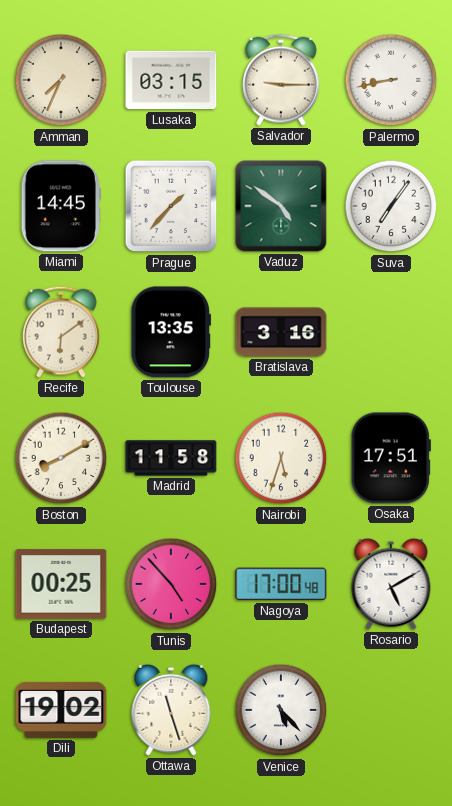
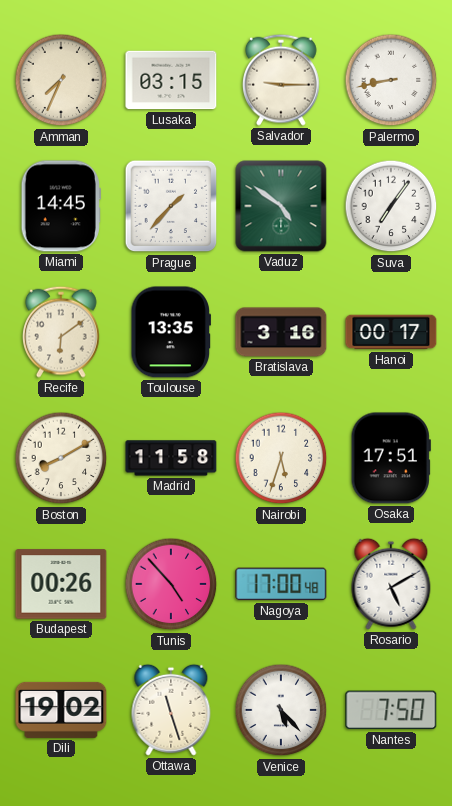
Hanoi: none -> 00:17
Budapest: 00:25 -> 00:26
Nantes: none -> 7:50
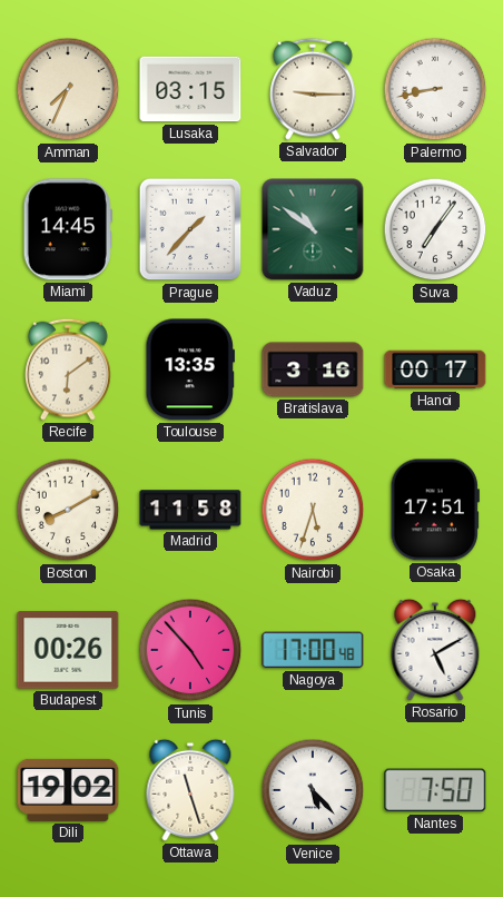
Vaduz: 4:51 -> 10:51
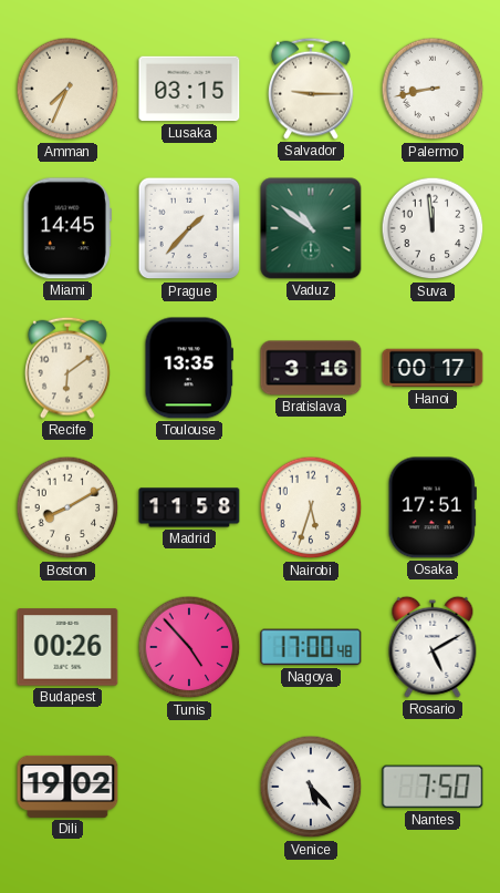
Suva: 7:06 -> 11:59
Ottawa: 11:27 -> none
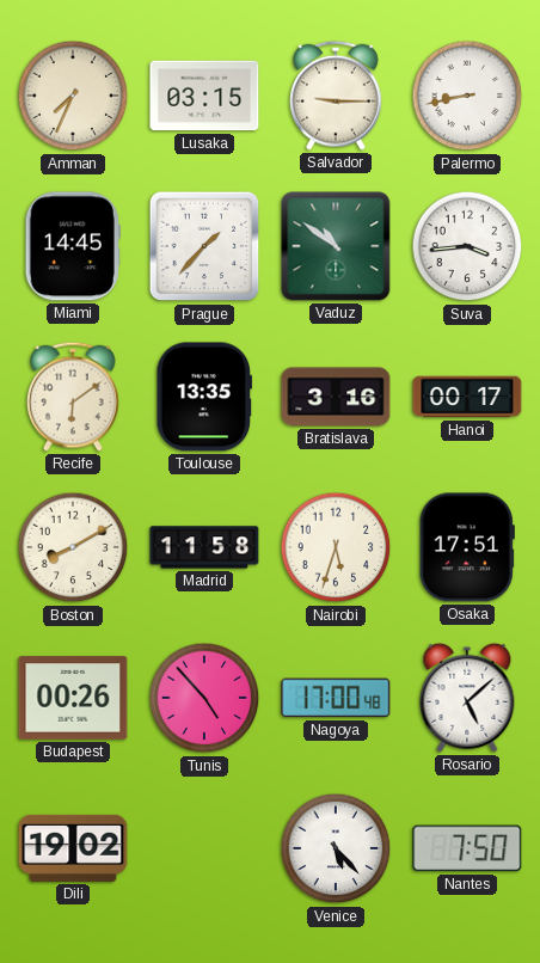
Suva: 11:59 -> 3:44
Rosario: 5:10 -> 5:08
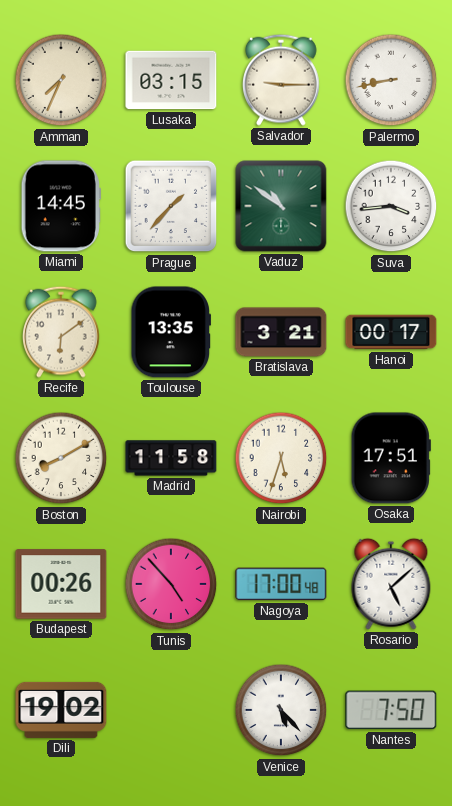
Bratislava: 3:16 -> 3:21
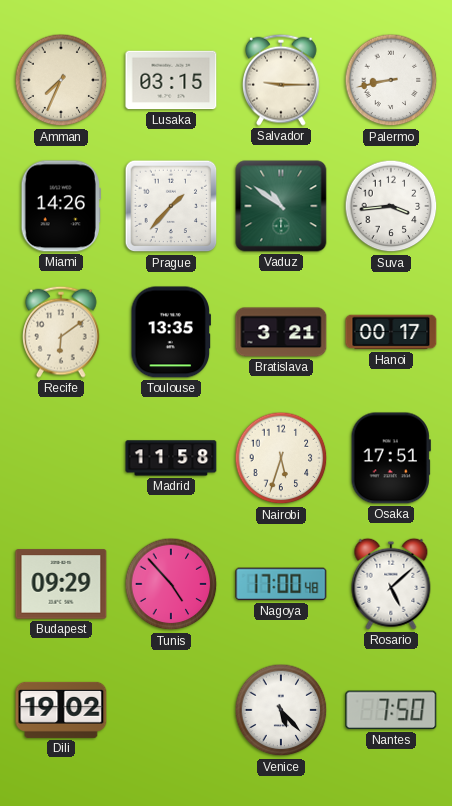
Miami: 14:45 -> 14:26
Boston: 8:10 -> none
Budapest: 00:26 -> 09:29
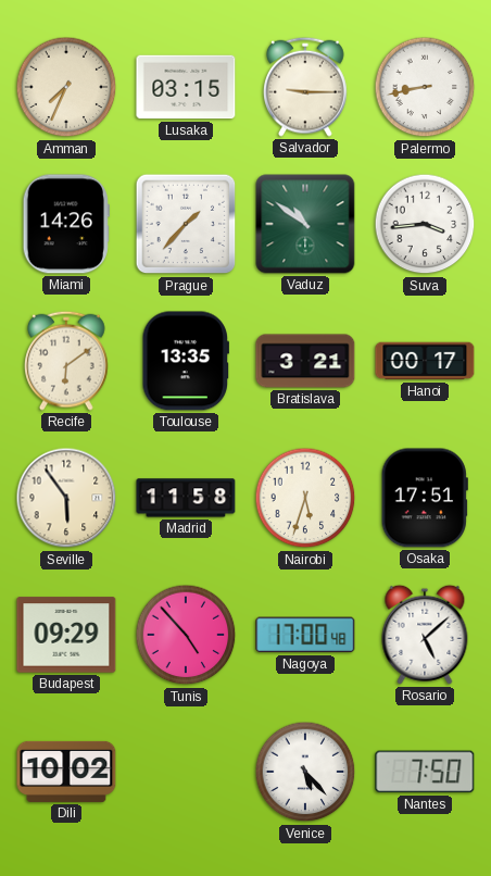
Seville: none -> 5:54
Dili: 19:02 -> 10:02
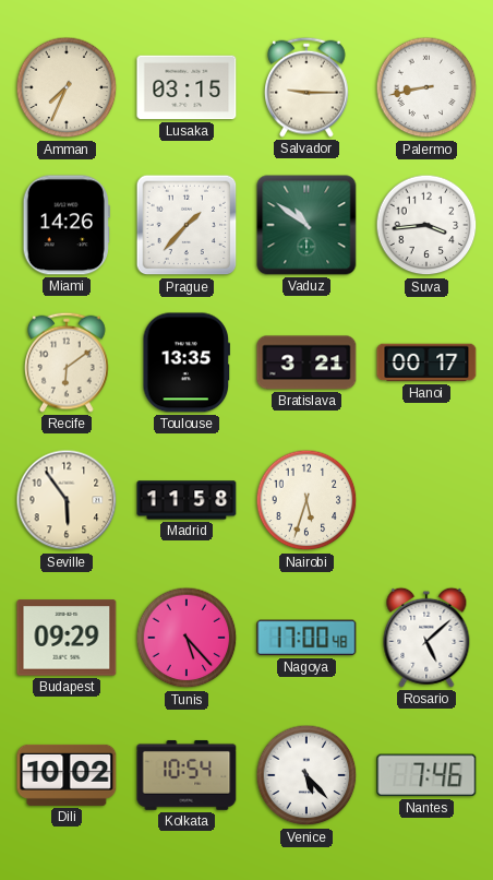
Osaka: 17:51 -> none
Tunis: 4:53 -> 5:23
Kolkata: none -> 10:54
Nantes: 7:50 -> 7:46
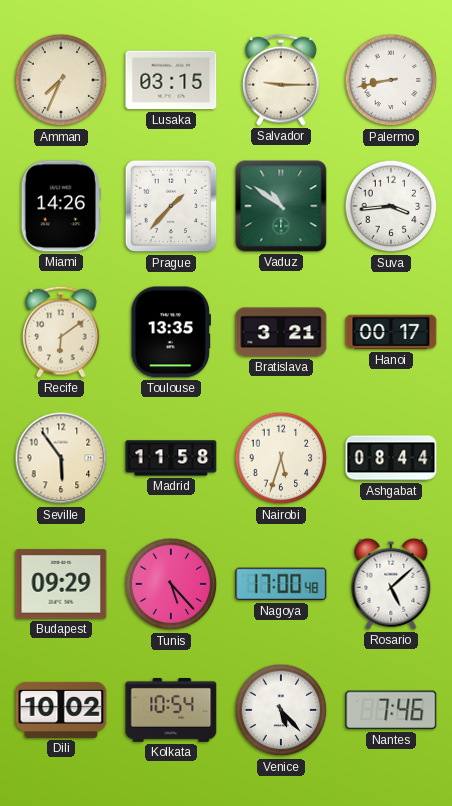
Ashgabat: none -> 08:44
